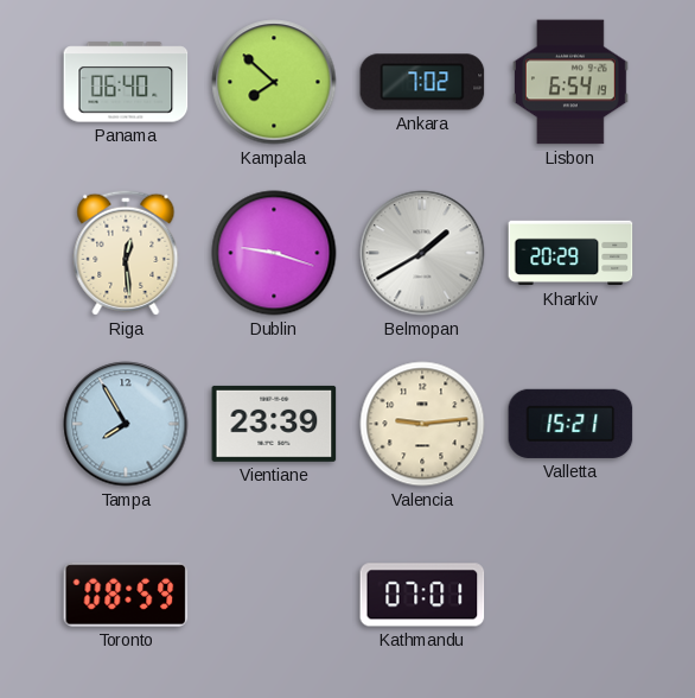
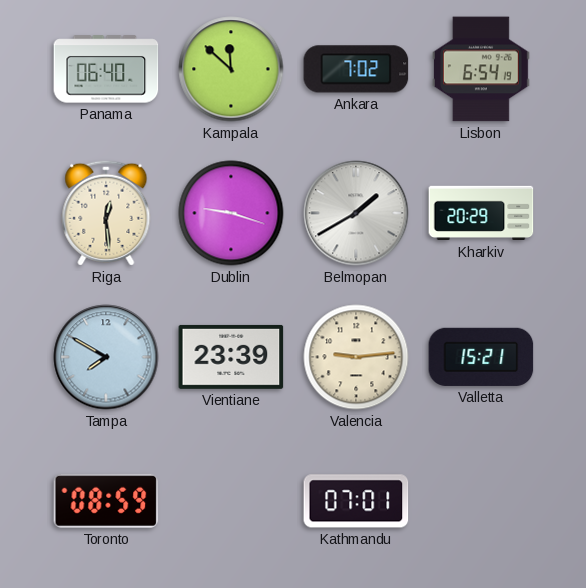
Kampala: 7:52 -> 11:52
Tampa: 7:55 -> 7:50
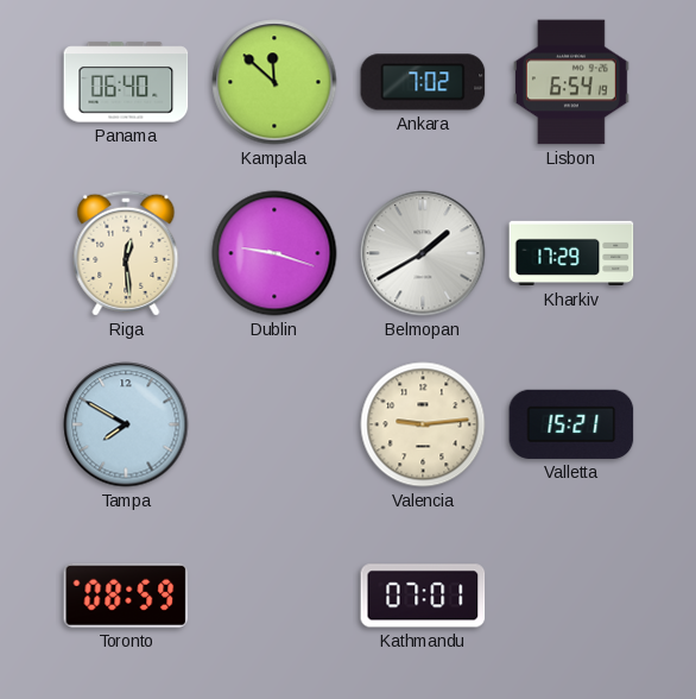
Kharkiv: 20:29 -> 17:29
Vientiane: 23:39 -> none
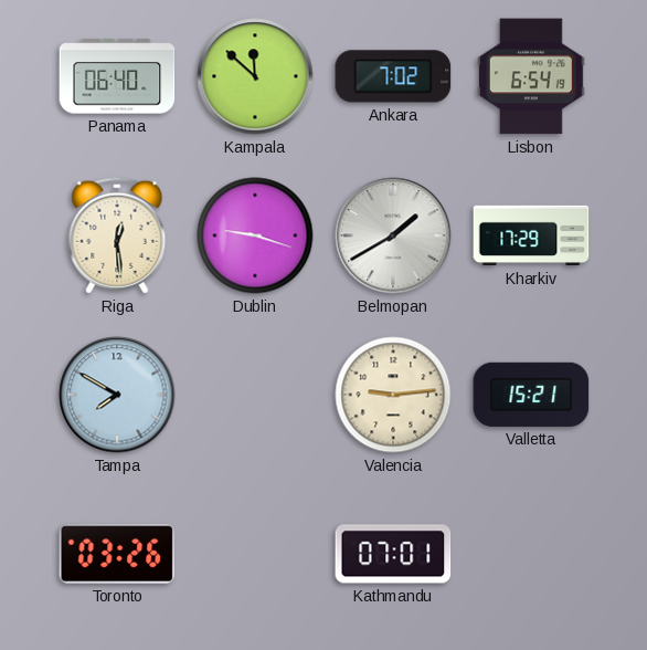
Toronto: 08:59 -> 03:26
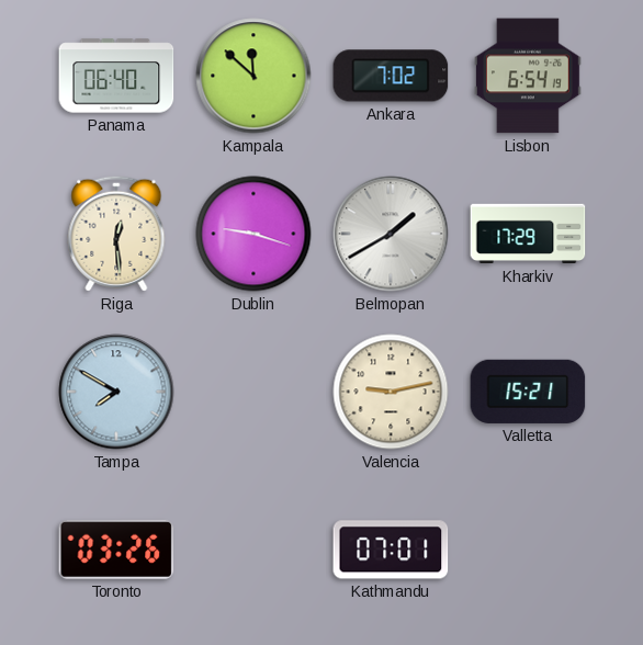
Valencia: 9:14 -> 9:13
